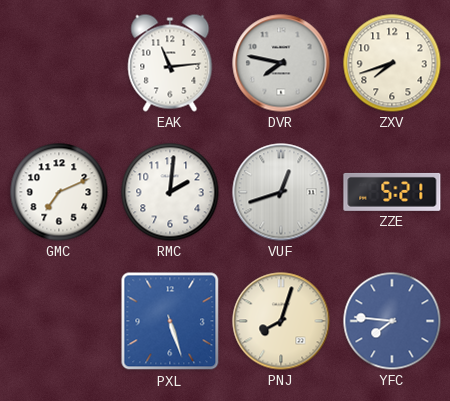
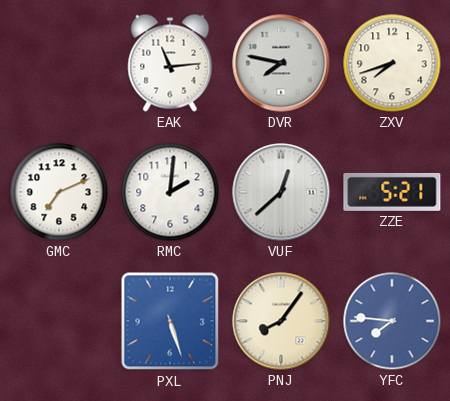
VUF: 12:42 -> 12:38
PNJ: 8:03 -> 8:06
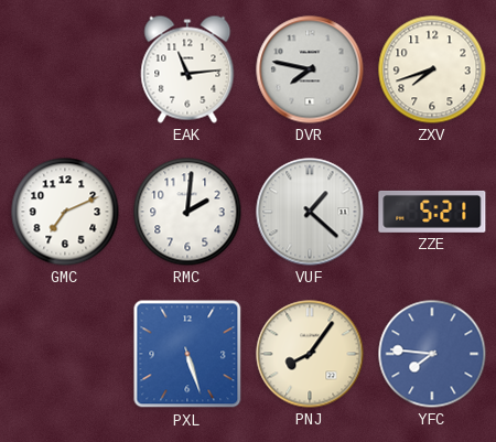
VUF: 12:38 -> 1:22
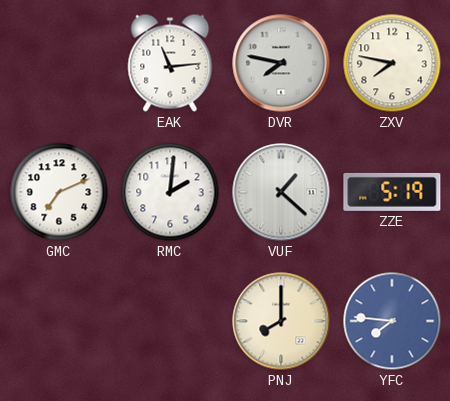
ZXV: 7:42 -> 7:47
ZZE: 5:21 -> 5:19
PXL: 5:27 -> none
PNJ: 8:06 -> 8:00
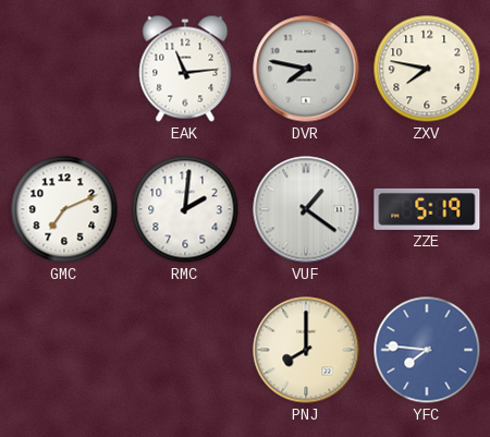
VUF: 1:22 -> 1:21
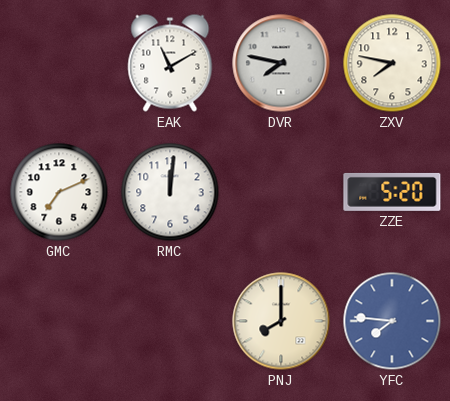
EAK: 11:14 -> 11:10
RMC: 2:01 -> 12:01
VUF: 1:21 -> none
ZZE: 5:19 -> 5:20
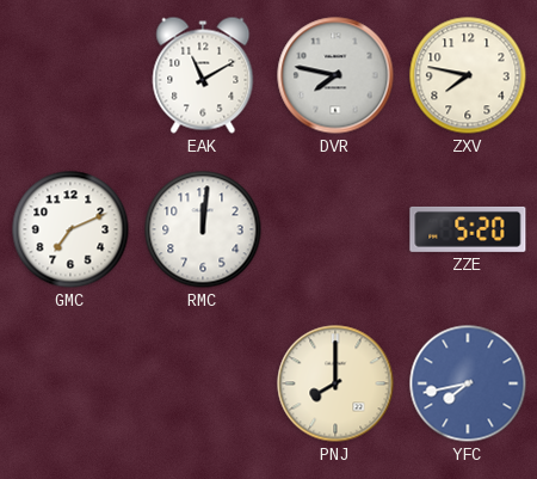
YFC: 7:46 -> 7:43
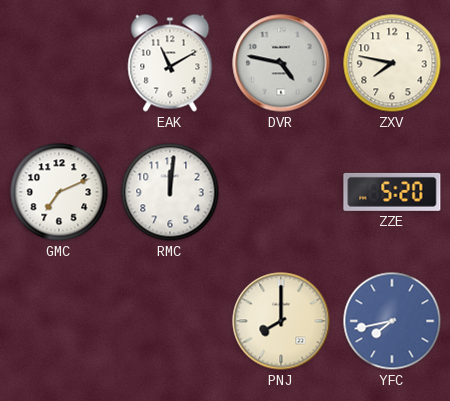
DVR: 7:47 -> 4:47
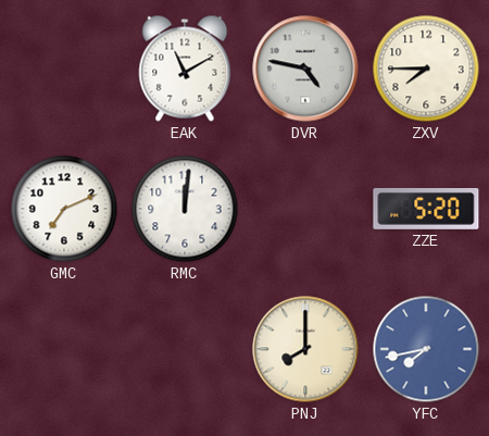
ZXV: 7:47 -> 7:45
